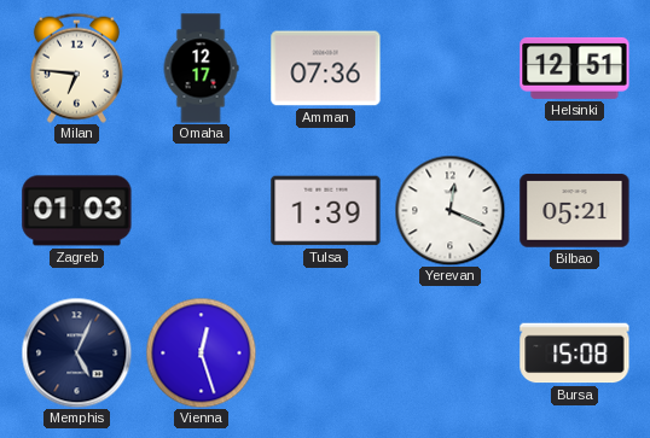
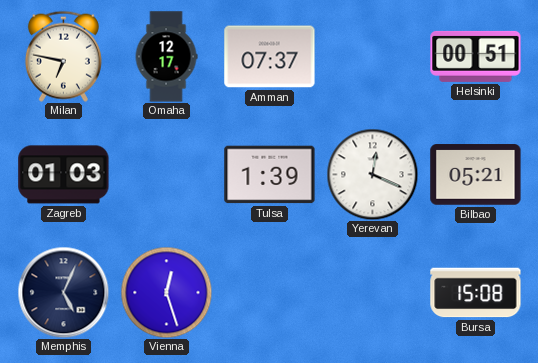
Milan: 6:46 -> 6:47
Amman: 07:36 -> 07:37
Helsinki: 12:51 -> 00:51
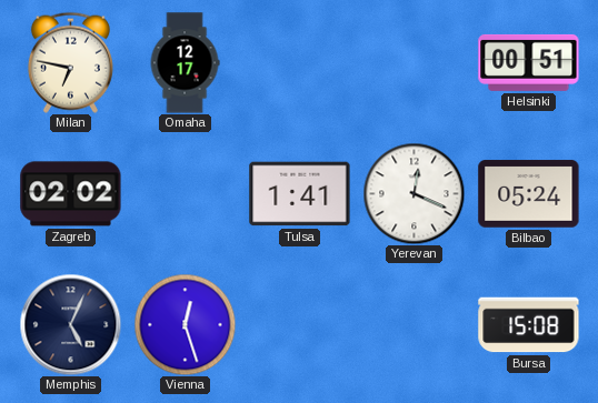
Amman: 07:37 -> none
Zagreb: 01:03 -> 02:02
Tulsa: 1:39 -> 1:41
Bilbao: 05:21 -> 05:24
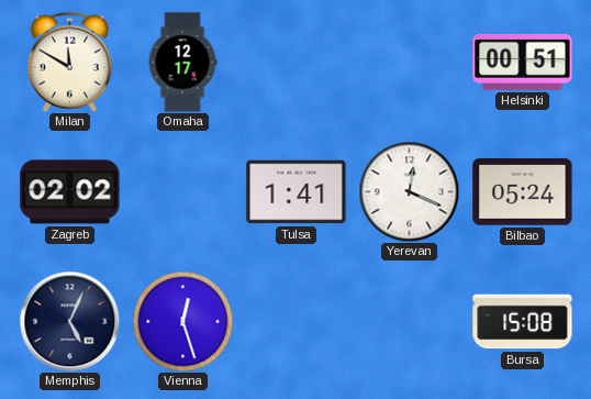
Milan: 6:47 -> 11:50
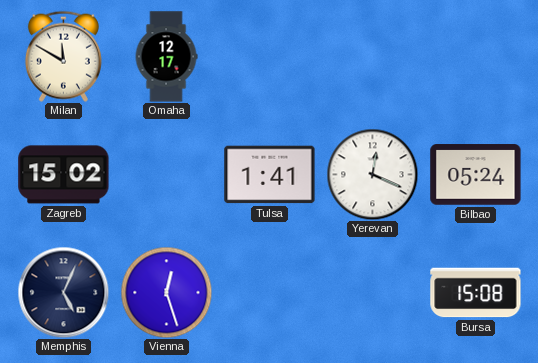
Helsinki: 00:51 -> none
Zagreb: 02:02 -> 15:02
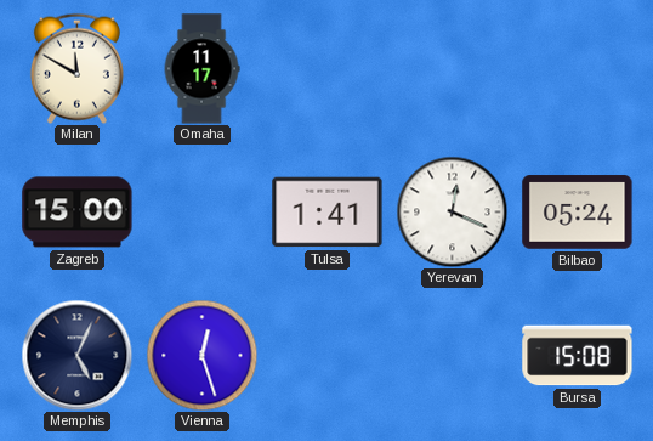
Omaha: 12:17 -> 11:17
Zagreb: 15:02 -> 15:00
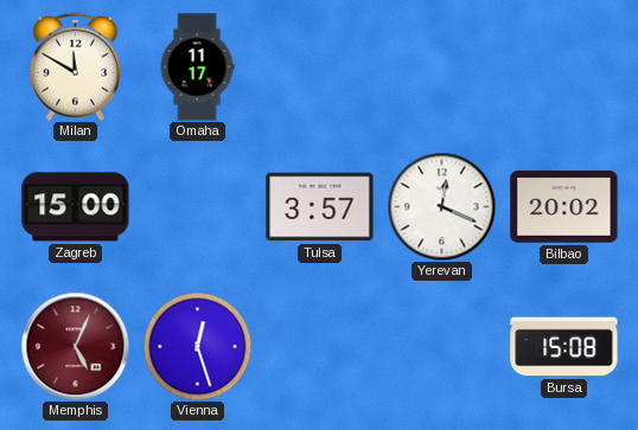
Tulsa: 1:41 -> 3:57
Bilbao: 05:24 -> 20:02
Memphis dial: navy -> burgundy
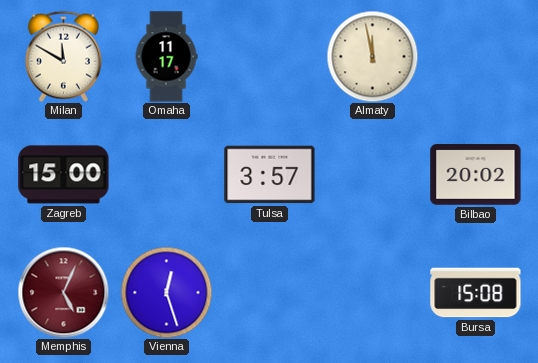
Almaty: none -> 11:58
Yerevan: 12:19 -> none
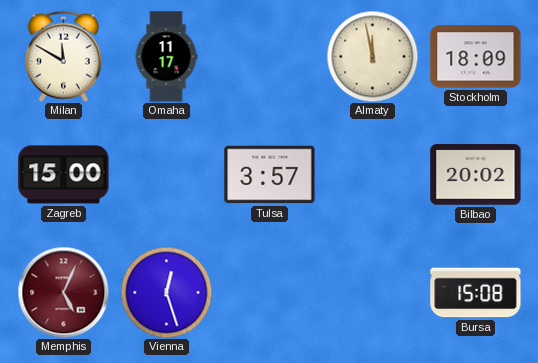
Stockholm: none -> 18:09
